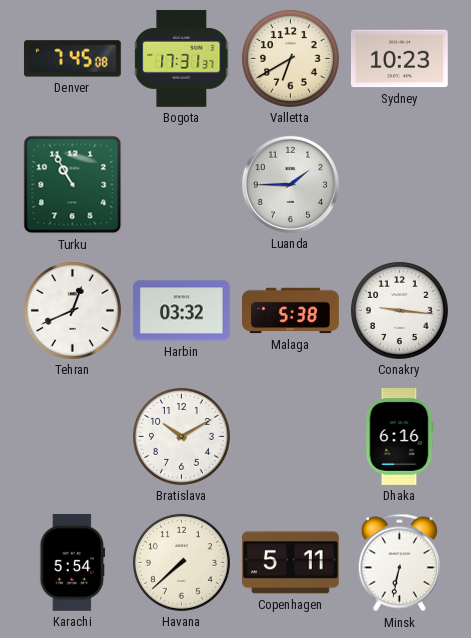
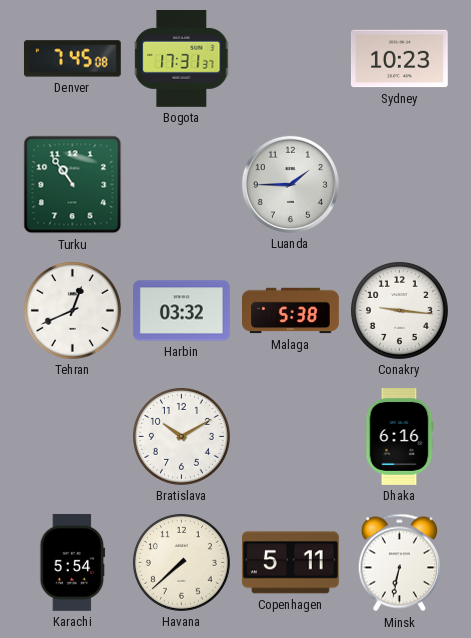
Valletta: 6:40 -> none
Turku: 10:55 -> 10:54
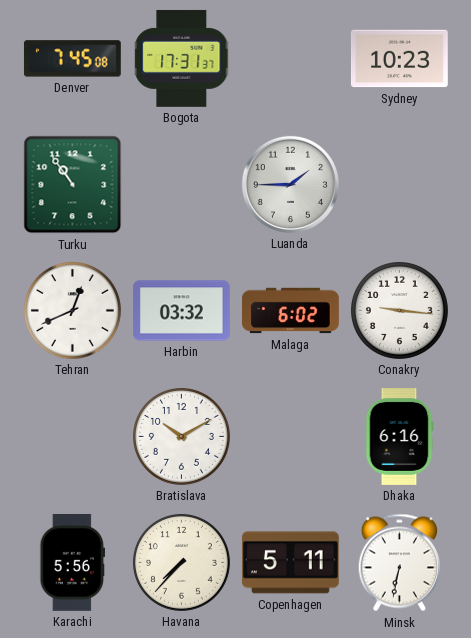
Malaga: 5:38 -> 6:02
Karachi: 5:54 -> 5:56
Havana: 7:38 -> 7:37
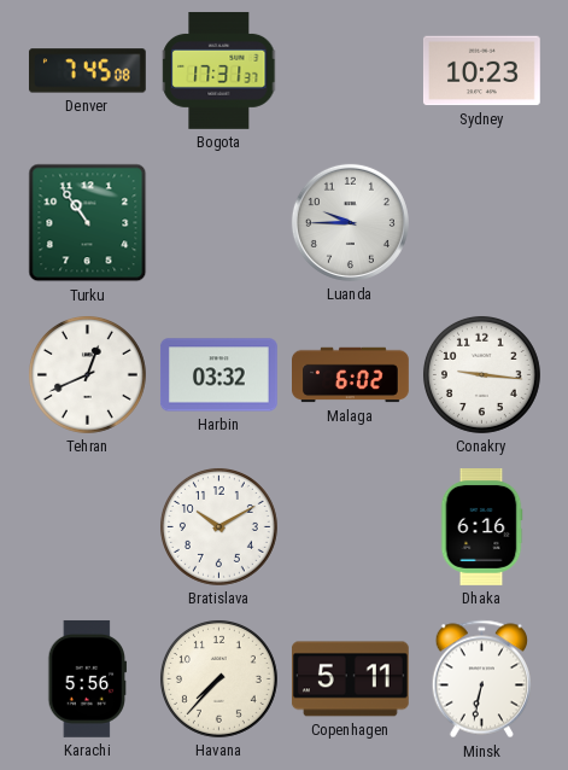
Luanda: 1:45 -> 9:45
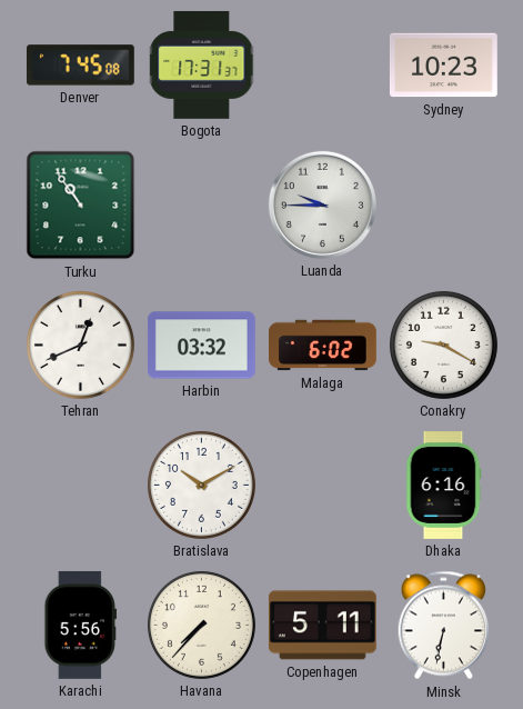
Conakry: 9:16 -> 9:20
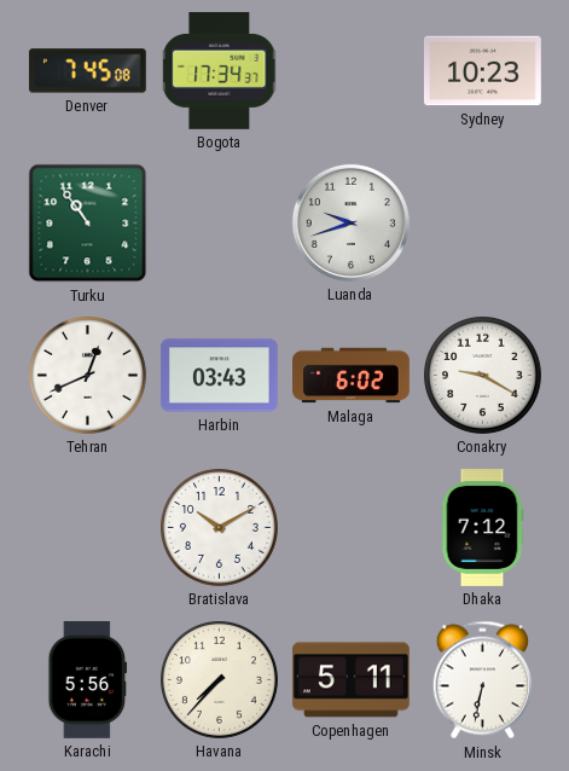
Bogota: 17:31 -> 17:34
Luanda: 9:45 -> 9:42
Harbin: 03:32 -> 03:43
Dhaka: 6:16 -> 7:12
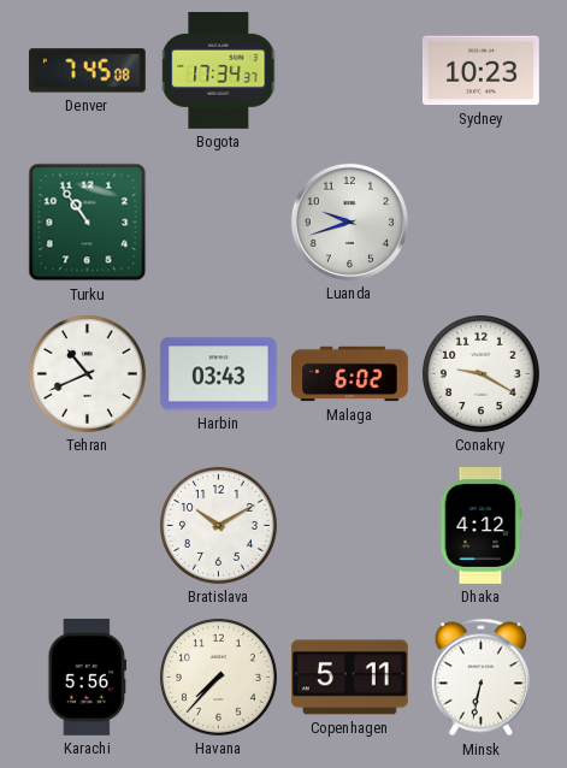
Tehran: 12:41 -> 10:41
Dhaka: 7:12 -> 4:12
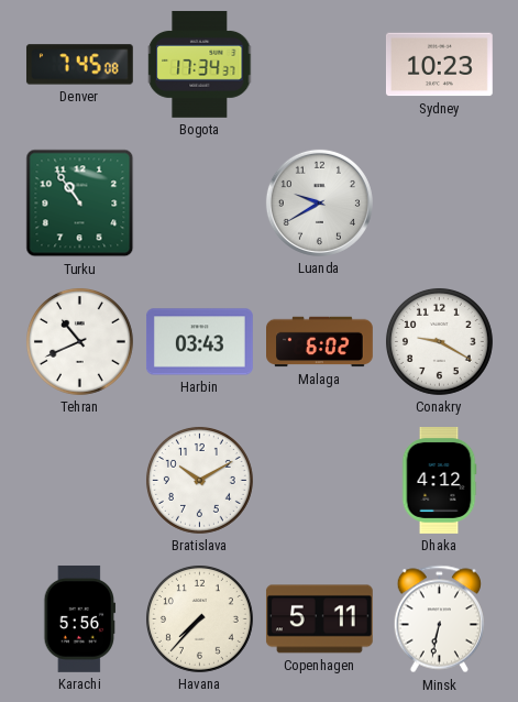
Luanda: 9:42 -> 9:40
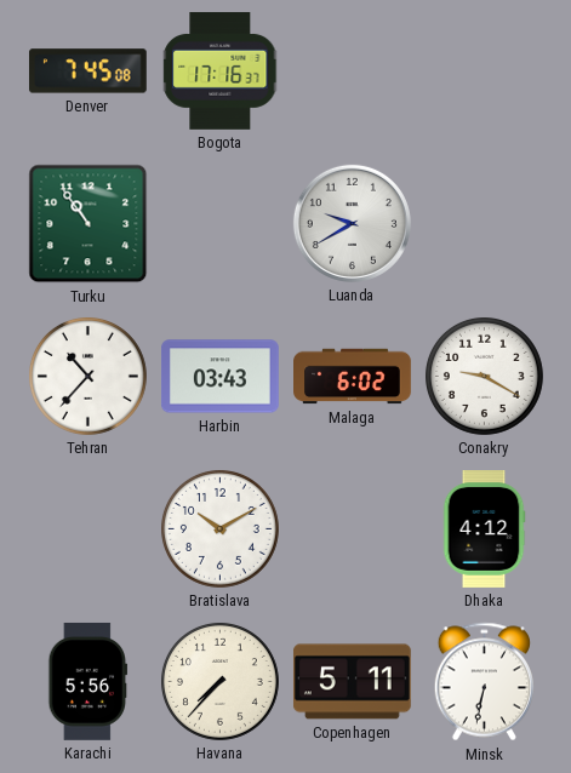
Bogota: 17:34 -> 17:16
Sydney: 10:23 -> none
Tehran: 10:41 -> 10:37
